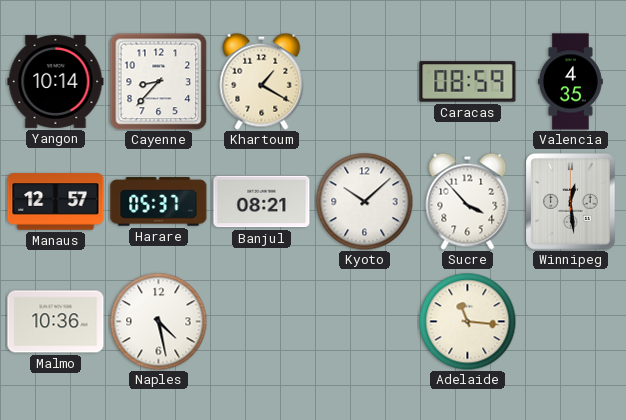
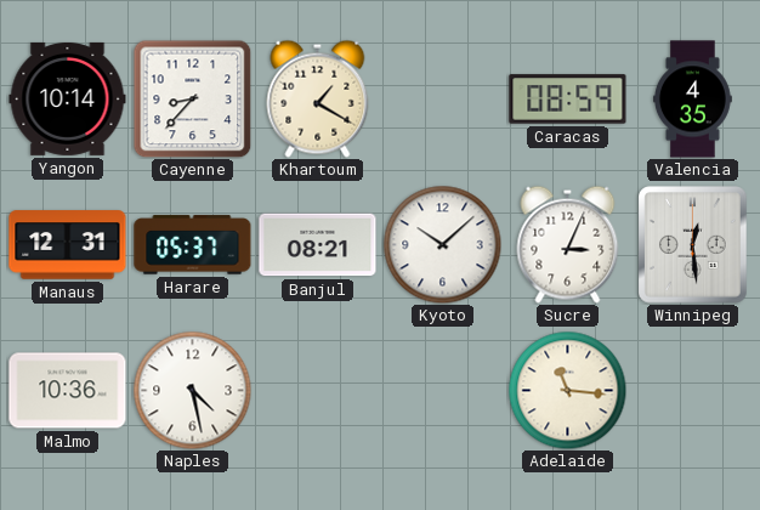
Manaus: 12:57 -> 12:31
Sucre: 3:53 -> 3:04
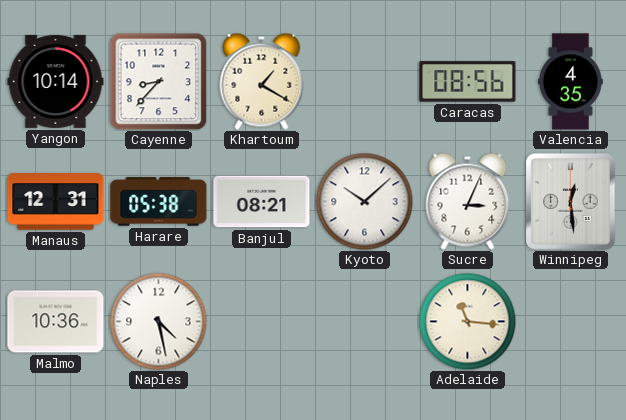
Caracas: 08:59 -> 08:56
Harare: 05:37 -> 05:38
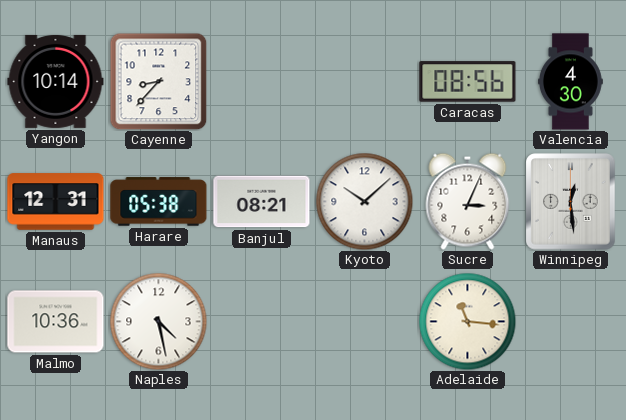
Khartoum: 1:20 -> none
Valencia: 4:35 -> 4:30
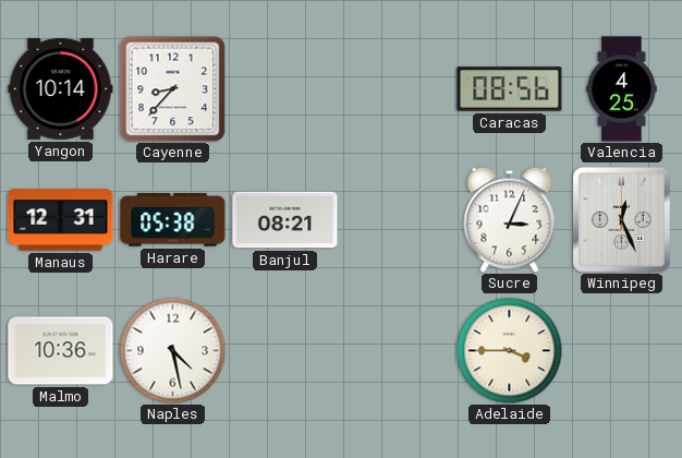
Valencia: 4:30 -> 4:25
Kyoto: 10:08 -> none
Winnipeg: 12:29 -> 12:26
Adelaide: 11:16 -> 3:45
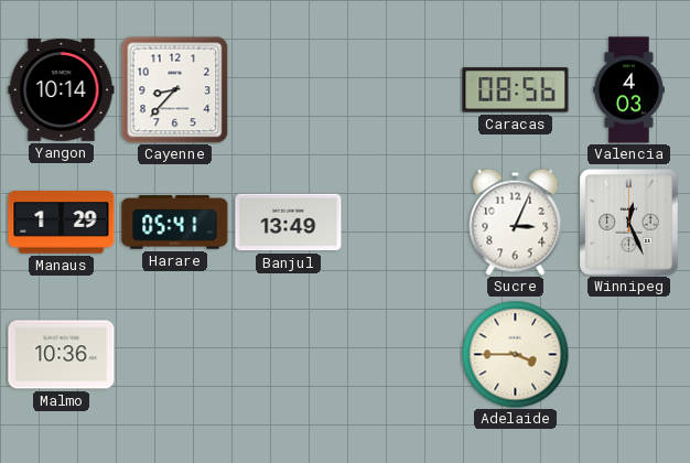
Valencia: 4:25 -> 4:03
Manaus: 12:31 -> 1:29
Harare: 05:38 -> 05:41
Banjul: 08:21 -> 13:49
Naples: 4:28 -> none
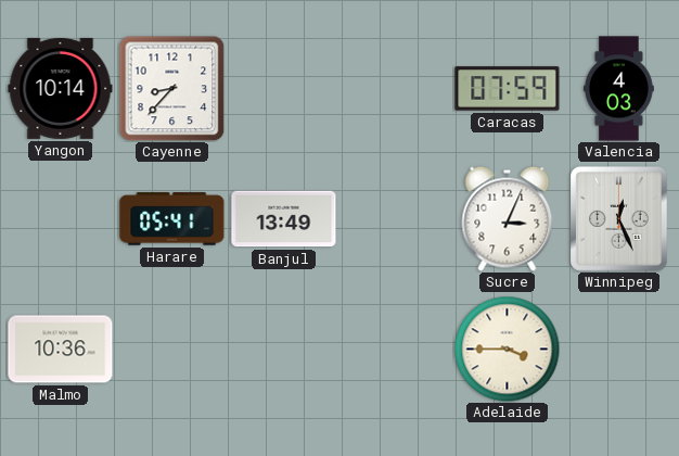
Caracas: 08:56 -> 07:59
Manaus: 1:29 -> none
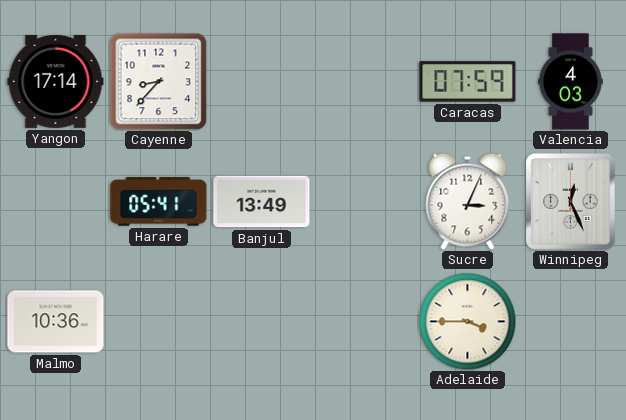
Yangon: 10:14 -> 17:14
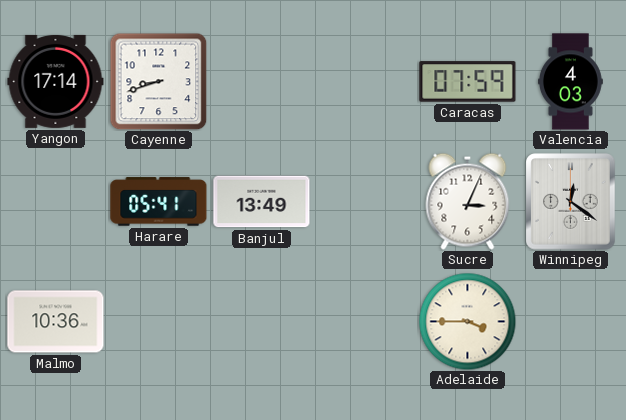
Cayenne: 8:37 -> 8:42
Winnipeg: 12:26 -> 12:21
